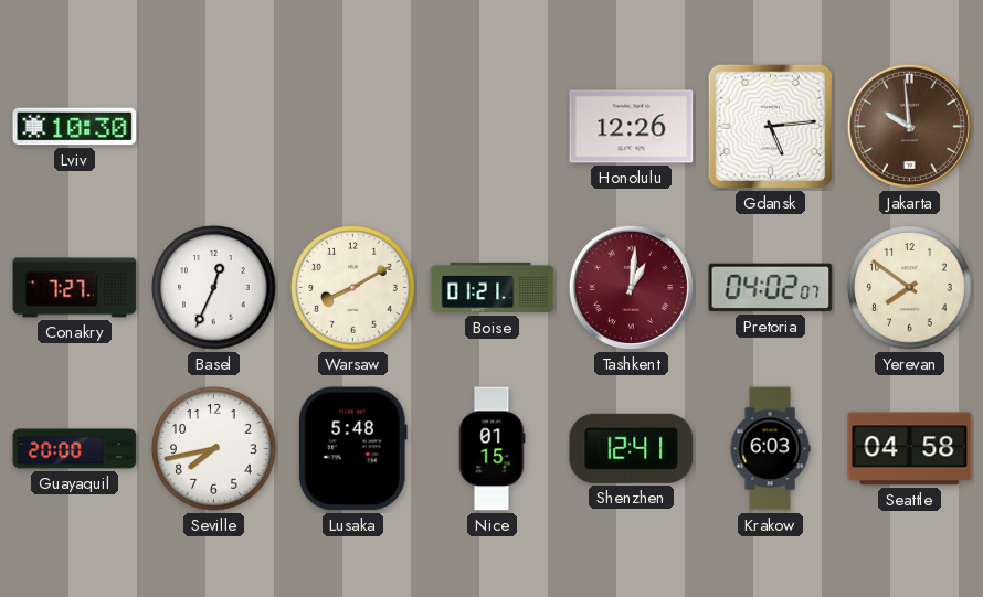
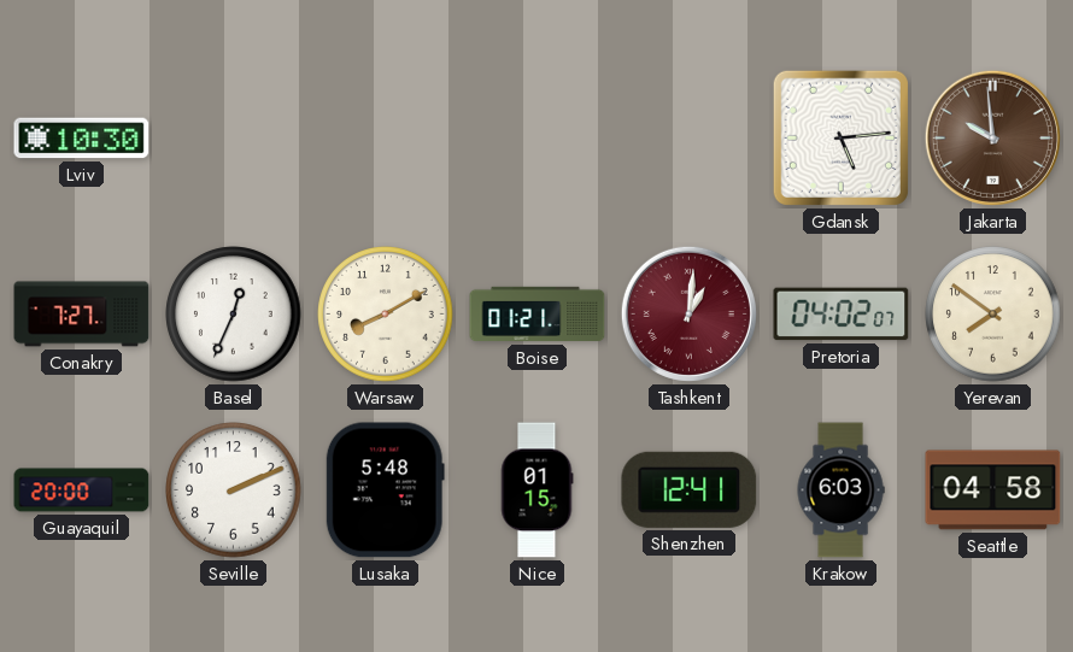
Honolulu: 12:26 -> none
Seville: 7:43 -> 2:11
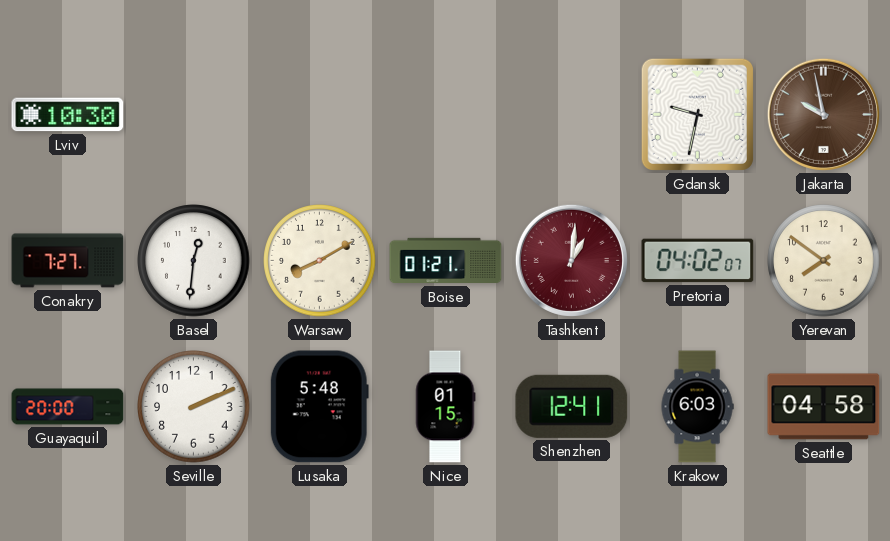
Gdansk: 5:14 -> 9:32
Jakarta: 9:59 -> 9:58
Basel: 12:34 -> 12:31
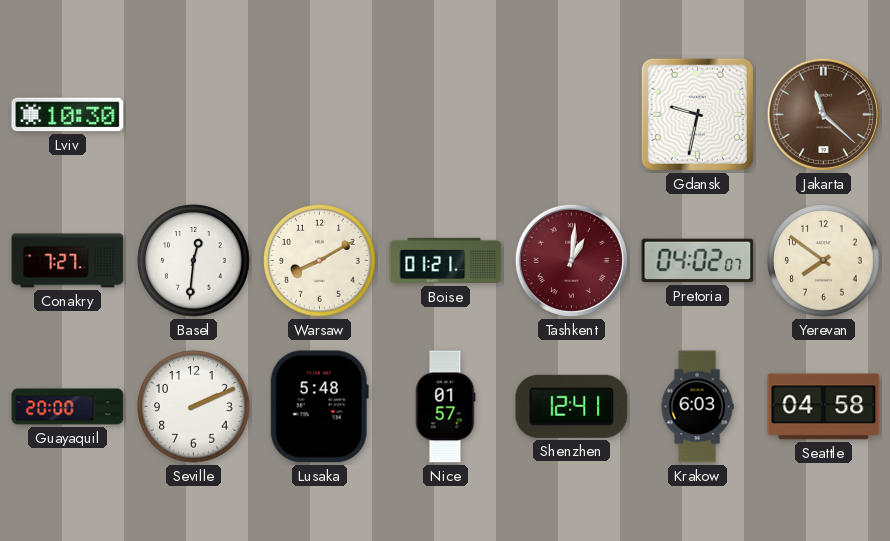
Jakarta: 9:58 -> 11:22
Nice: 01:15 -> 01:57
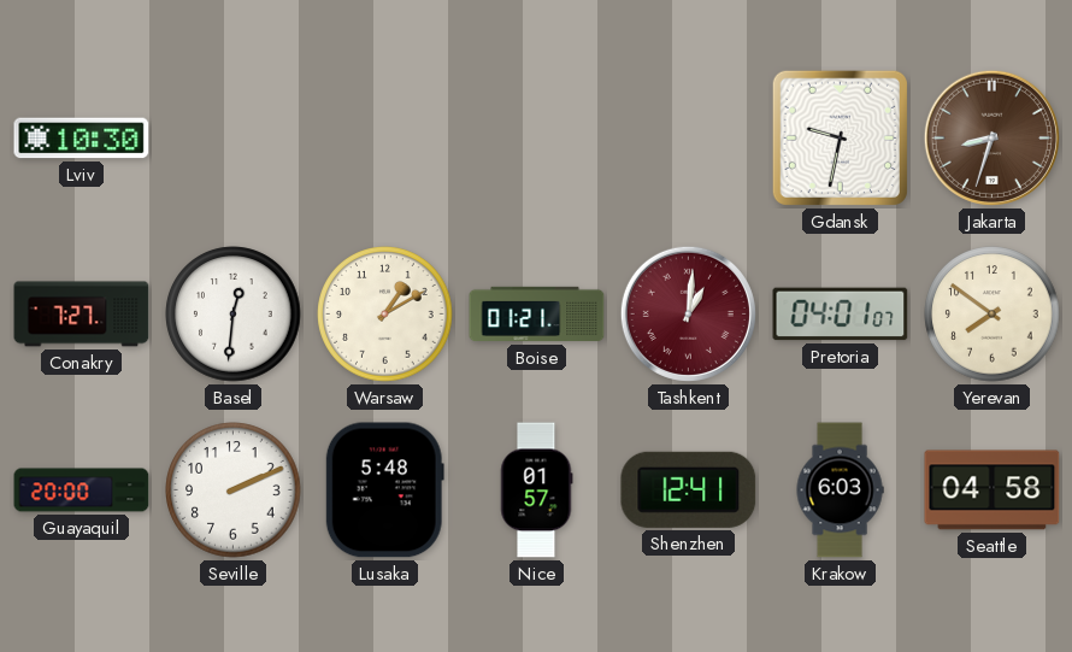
Jakarta: 11:22 -> 8:33
Warsaw: 8:10 -> 1:10
Pretoria: 04:02 -> 04:01
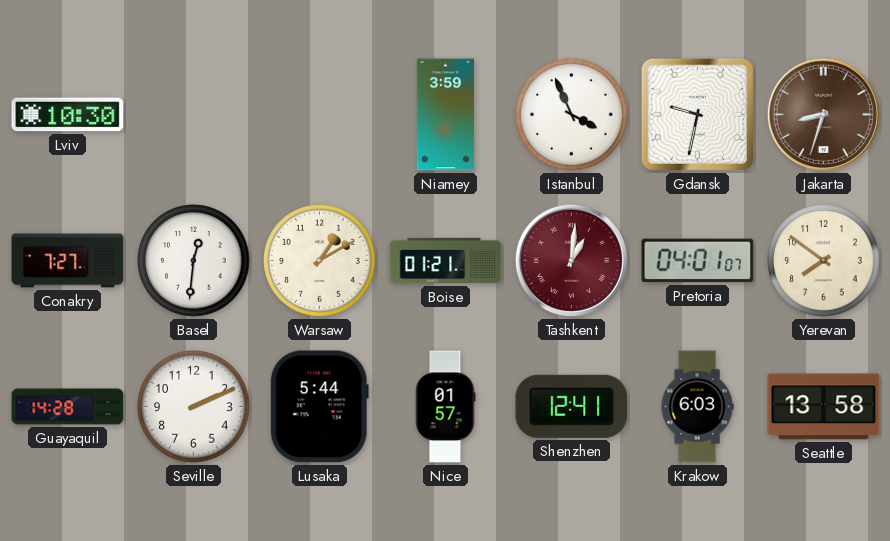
Niamey: none -> 3:59
Istanbul: none -> 3:56
Guayaquil: 20:00 -> 14:28
Lusaka: 5:48 -> 5:44
Seattle: 04:58 -> 13:58
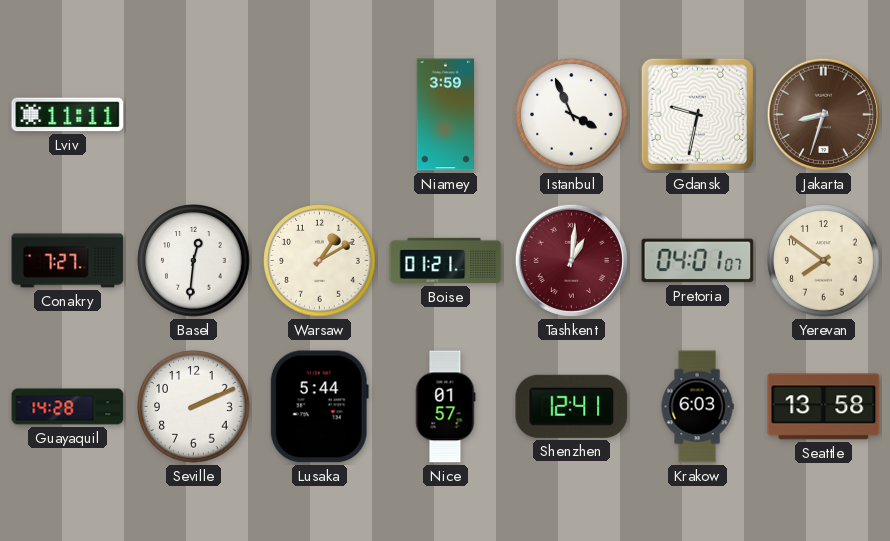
Lviv: 10:30 -> 11:11
